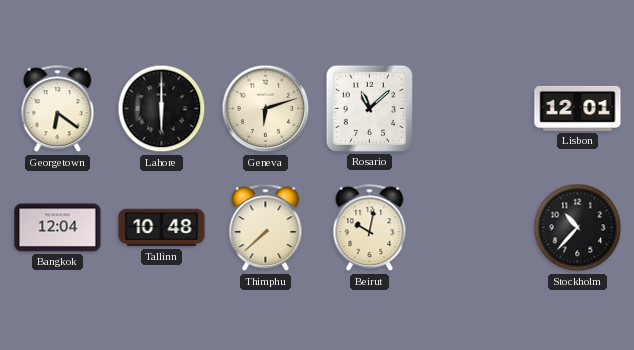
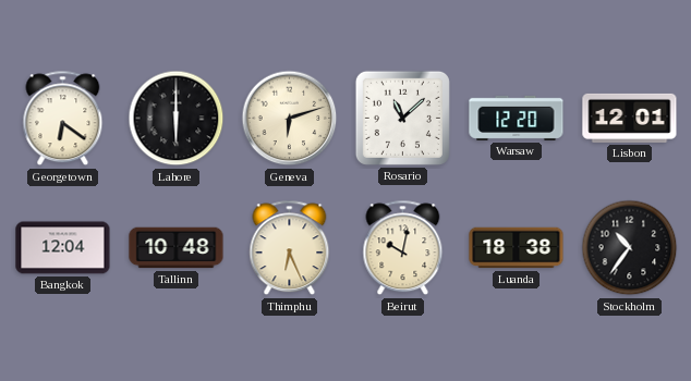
Warsaw: none -> 12:20
Thimphu: 7:38 -> 6:26
Luanda: none -> 18:38
Stockholm: 10:37 -> 10:36
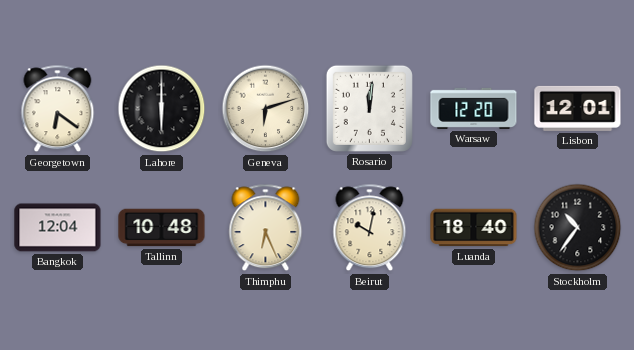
Rosario: 11:08 -> 12:01
Luanda: 18:38 -> 18:40
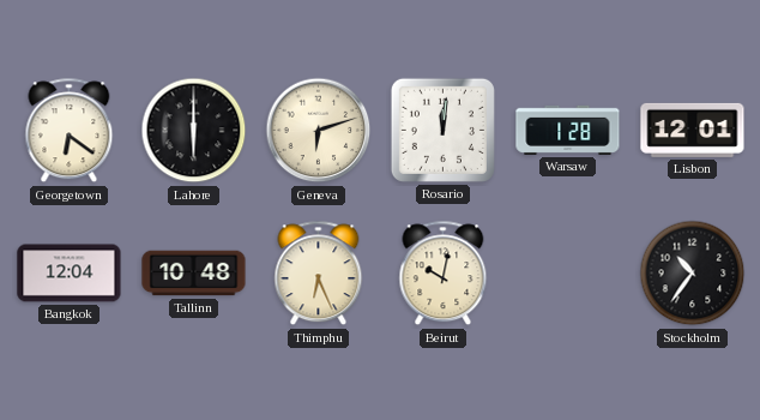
Warsaw: 12:20 -> 1:28
Luanda: 18:40 -> none
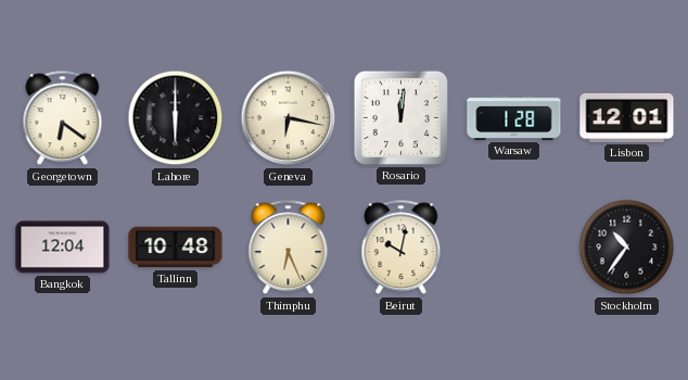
Geneva: 6:12 -> 6:17
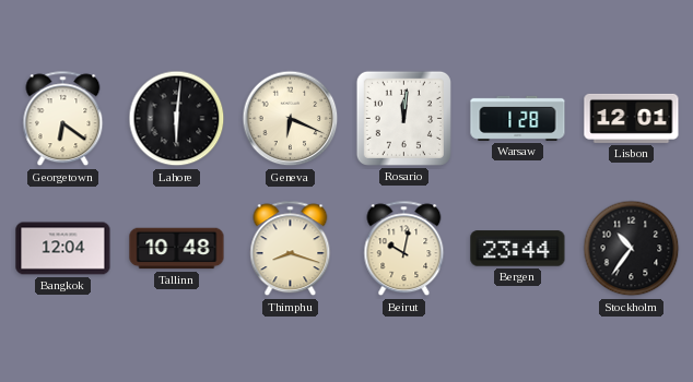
Lahore: 6:00 -> 6:01
Geneva: 6:17 -> 6:19
Thimphu: 6:26 -> 8:18
Bergen: none -> 23:44
